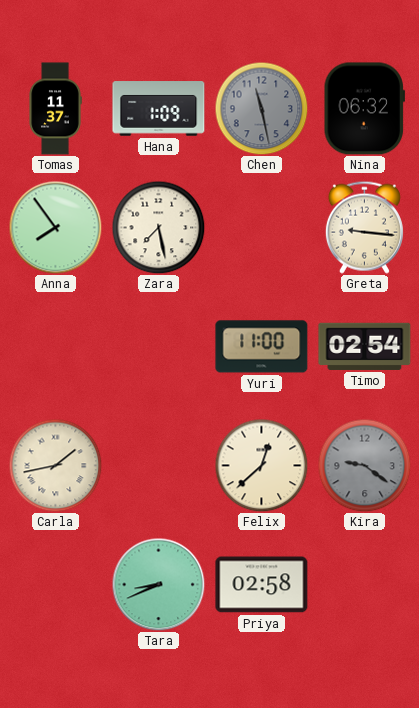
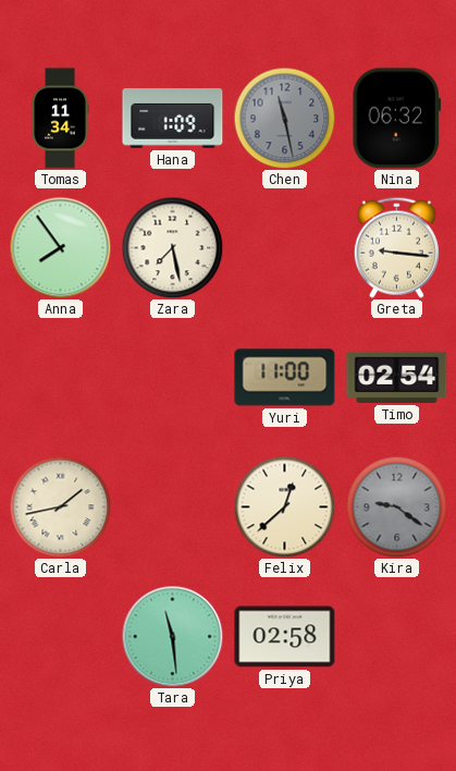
Tomas: 11:37 -> 11:34
Tara: 8:41 -> 11:29
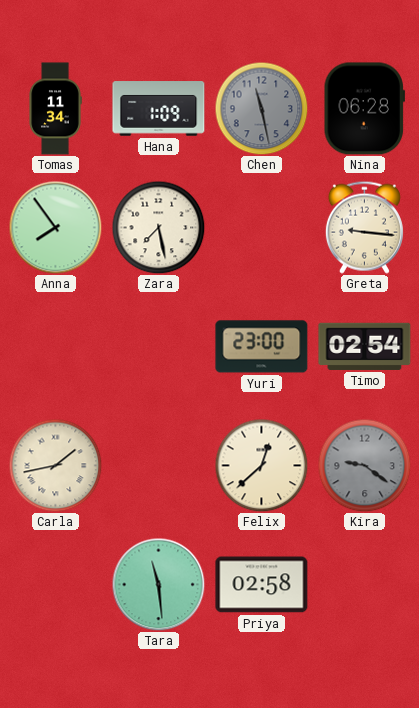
Nina: 06:32 -> 06:28
Yuri: 11:00 -> 23:00
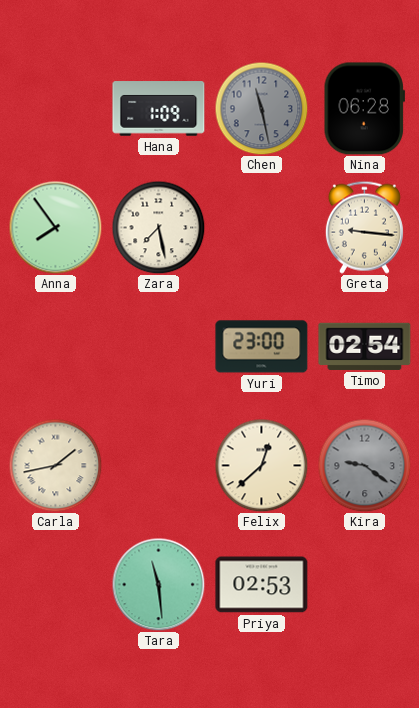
Tomas: 11:34 -> none
Priya: 02:58 -> 02:53
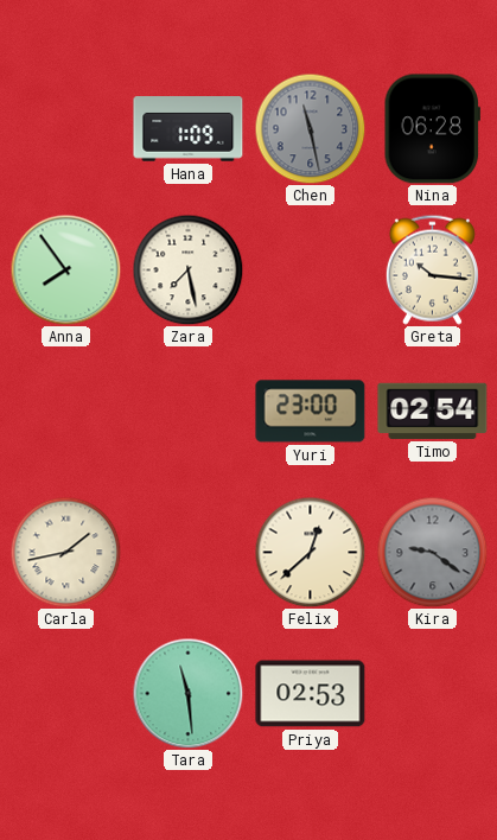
Greta: 9:16 -> 10:16
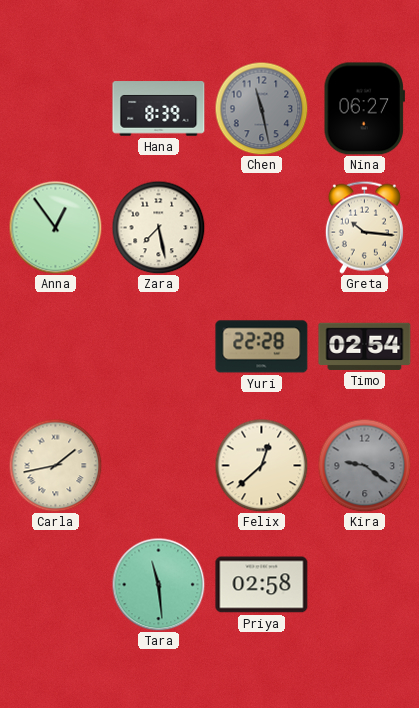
Hana: 1:09 -> 8:39
Nina: 06:28 -> 06:27
Anna: 7:54 -> 12:54
Yuri: 23:00 -> 22:28
Priya: 02:53 -> 02:58
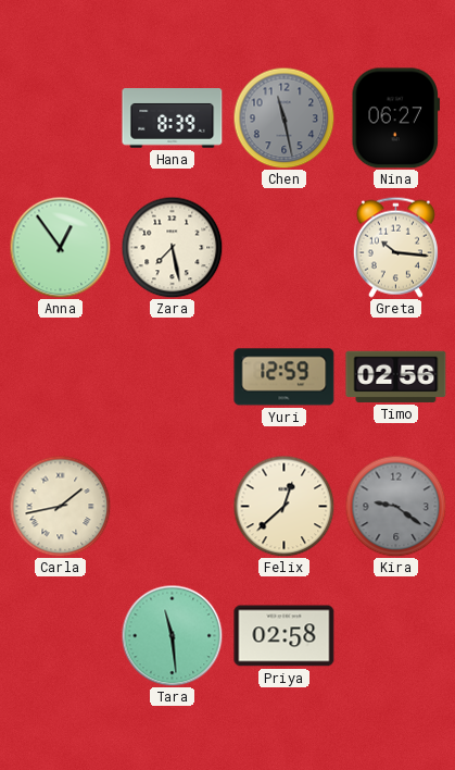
Yuri: 22:28 -> 12:59
Timo: 02:54 -> 02:56
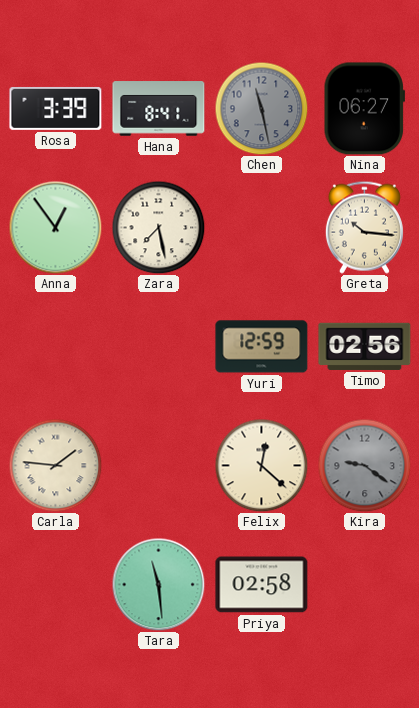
Rosa: none -> 3:39
Hana: 8:39 -> 8:41
Carla: 1:43 -> 1:46
Felix: 12:38 -> 12:22
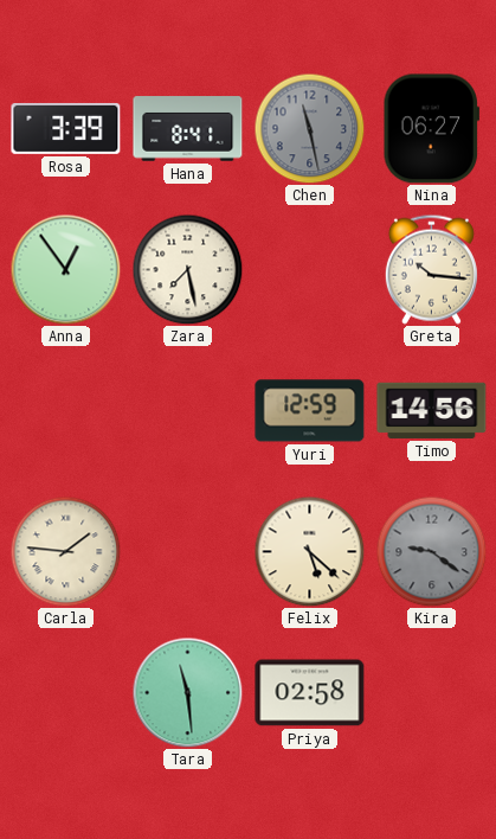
Timo: 02:56 -> 14:56
Felix: 12:22 -> 5:22
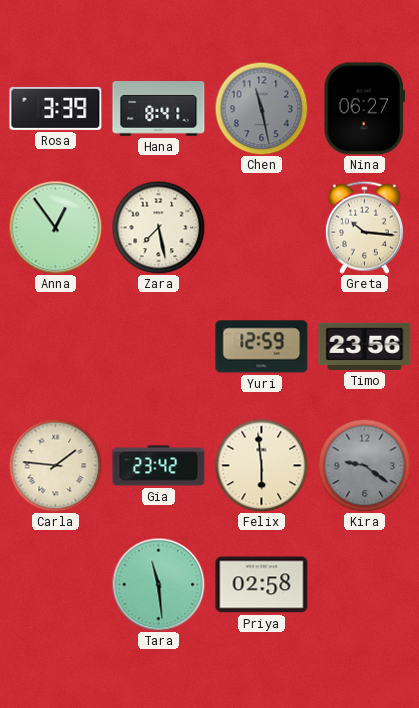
Timo: 14:56 -> 23:56
Gia: none -> 23:42
Felix: 5:22 -> 5:59
